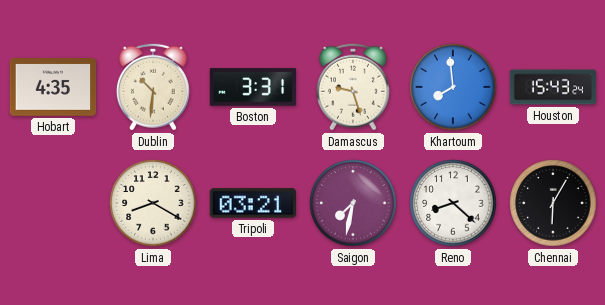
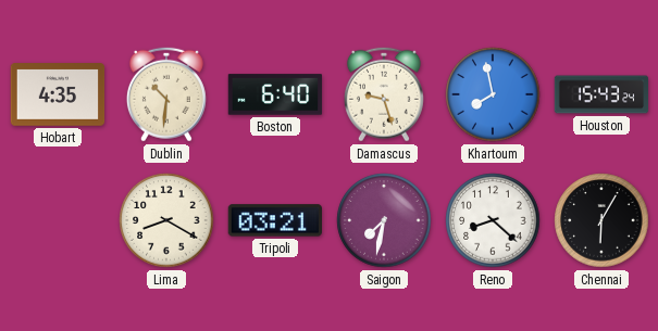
Boston: 3:31 -> 6:40
Khartoum: 7:59 -> 7:58
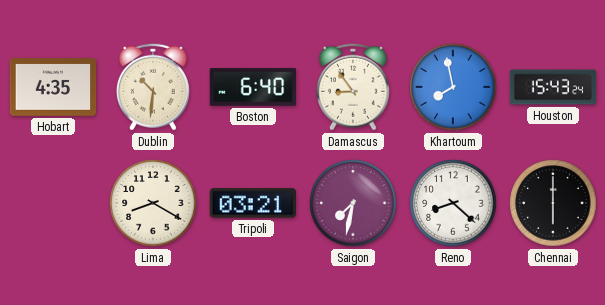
Damascus: 9:27 -> 8:54
Chennai: 6:05 -> 6:00
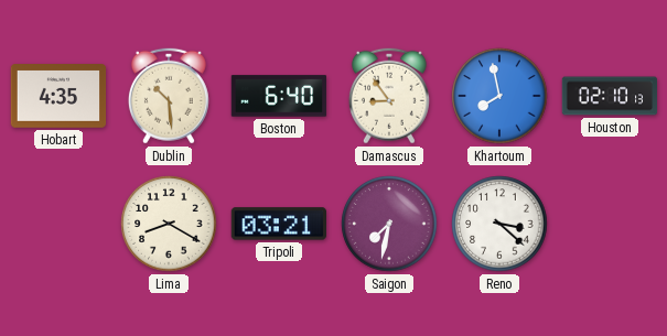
Dublin: 10:31 -> 10:29
Houston: 15:43 -> 02:10
Reno: 8:22 -> 3:22
Chennai: 6:00 -> none
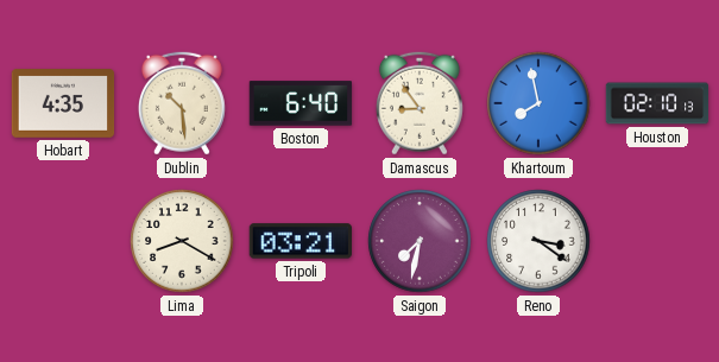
Reno: 3:22 -> 3:21
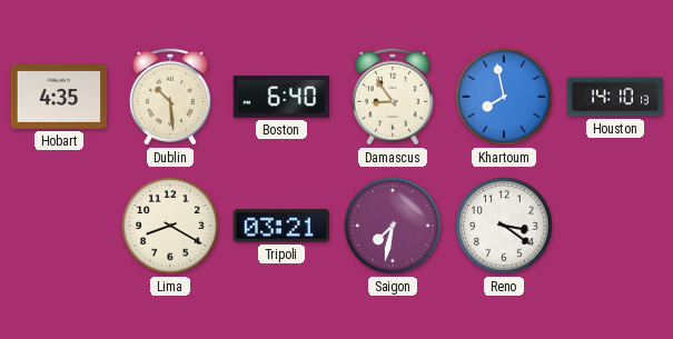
Houston: 02:10 -> 14:10
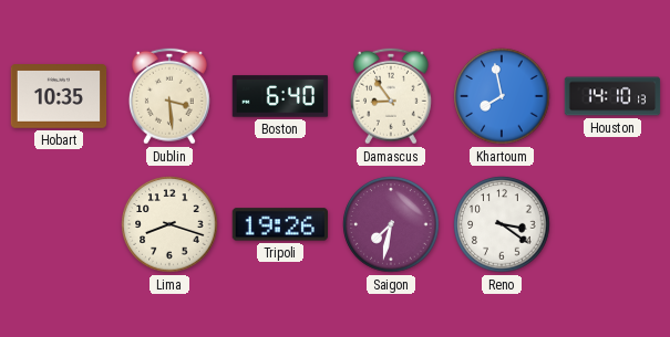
Hobart: 4:35 -> 10:35
Dublin: 10:29 -> 3:29
Lima: 8:20 -> 8:18
Tripoli: 03:21 -> 19:26
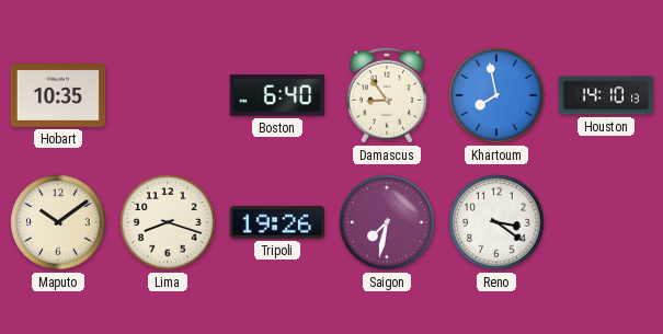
Dublin: 3:29 -> none
Maputo: none -> 10:09
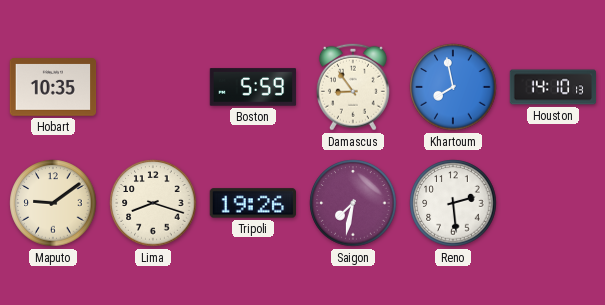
Boston: 6:40 -> 5:59
Maputo: 10:09 -> 9:09
Reno: 3:21 -> 2:29
